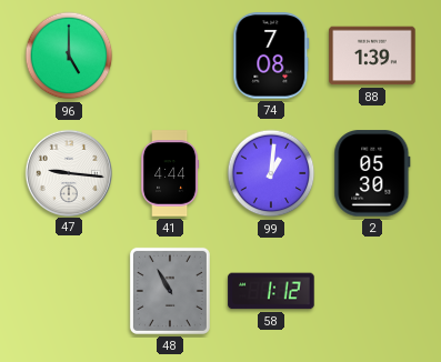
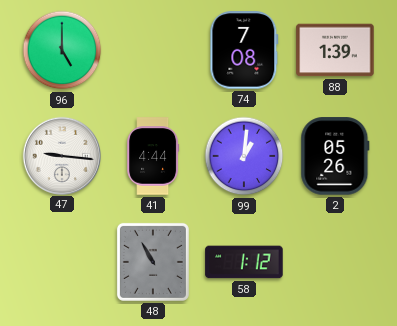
2: 05:30 -> 05:26
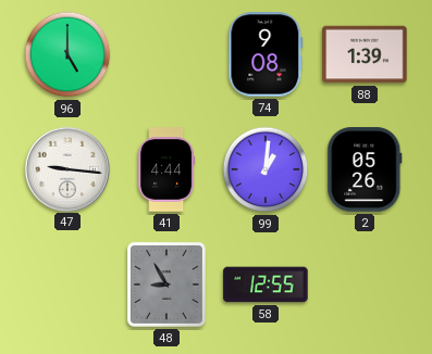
74: 7:08 -> 9:08
48: 10:55 -> 8:55
58: 1:12 -> 12:55
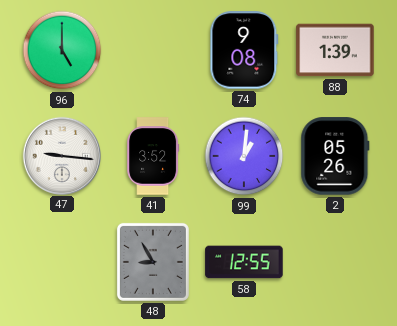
41: 4:44 -> 3:52
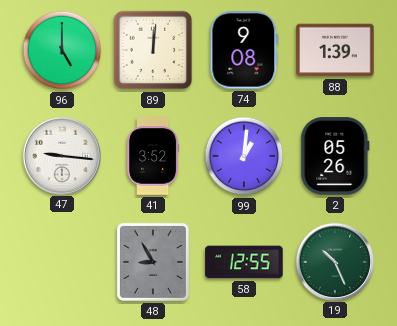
89: none -> 12:01
19: none -> 10:26
